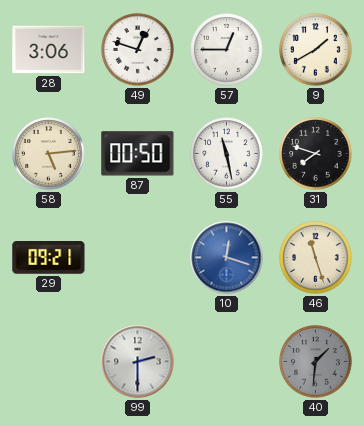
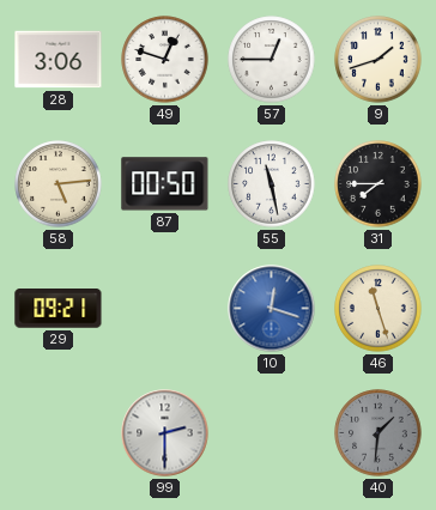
9: 1:40 -> 1:42
31: 7:48 -> 7:45
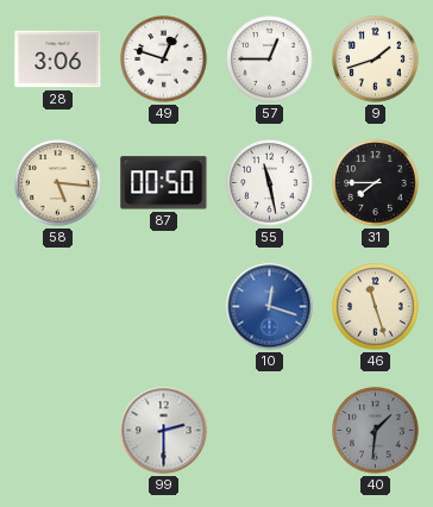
58: 5:14 -> 5:16
29: 09:21 -> none
